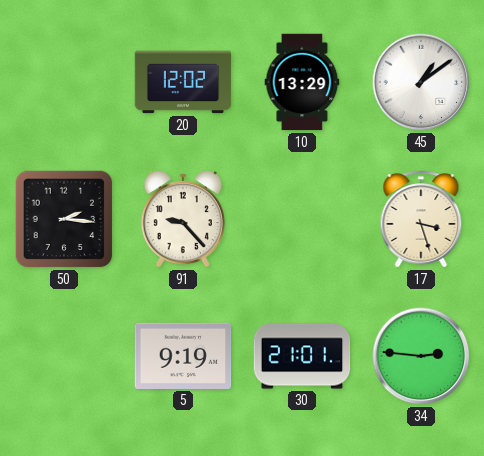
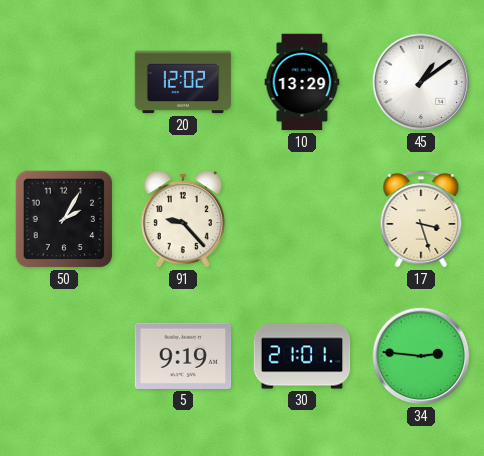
50: 2:16 -> 2:05
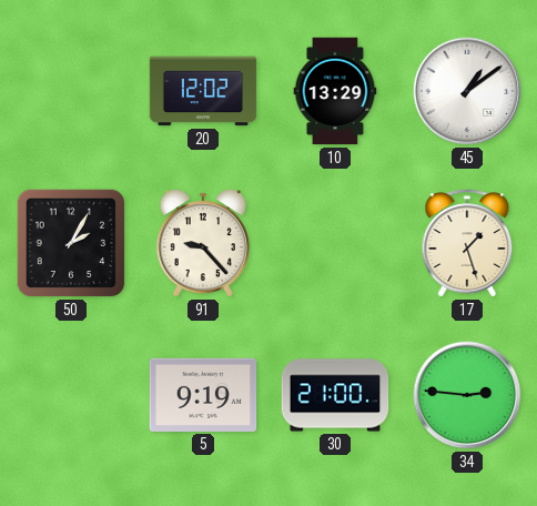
17: 3:27 -> 1:27
30: 21:01 -> 21:00
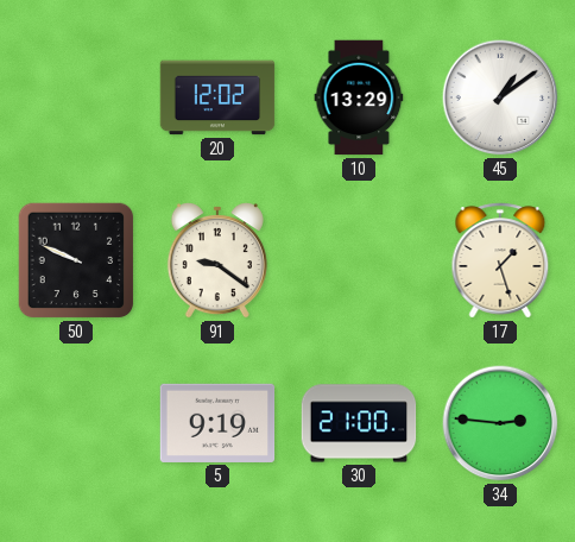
50: 2:05 -> 9:49
91: 9:23 -> 9:21
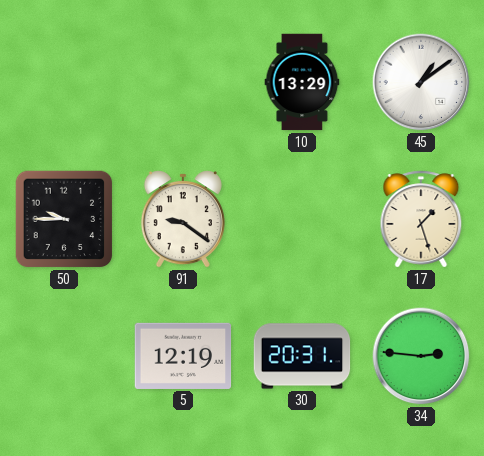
20: 12:02 -> none
50: 9:49 -> 9:45
5: 9:19 -> 12:19
30: 21:00 -> 20:31
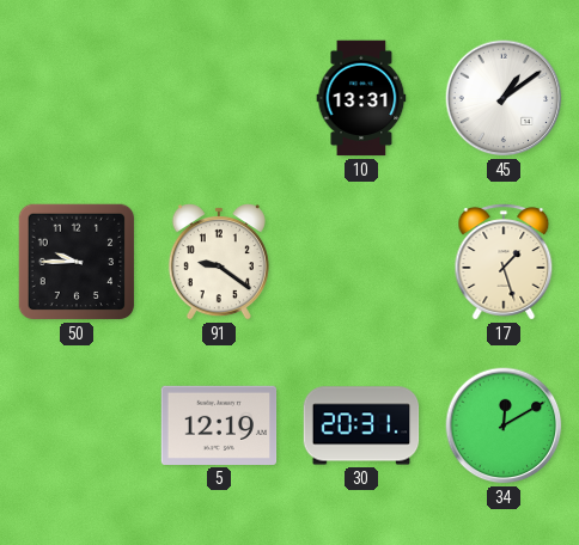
10: 13:29 -> 13:31
34: 2:46 -> 12:10
